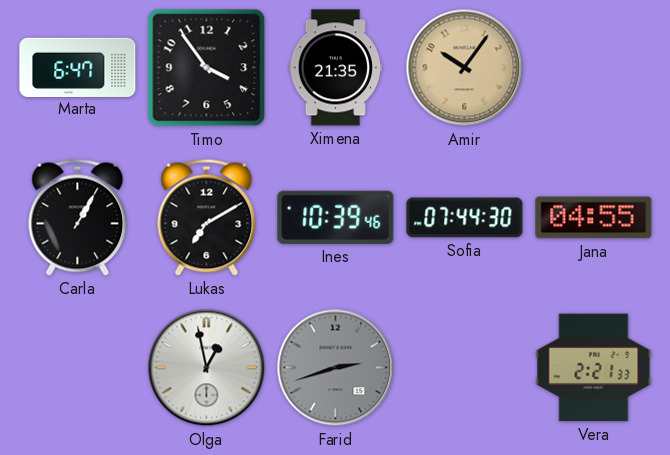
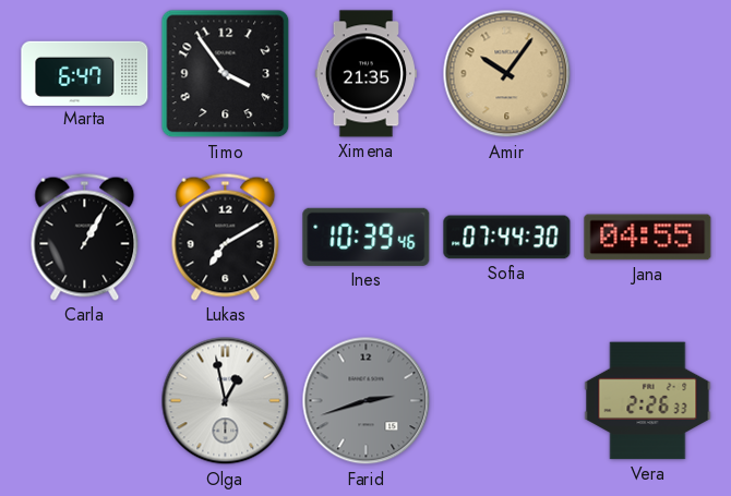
Vera: 2:21 -> 2:26
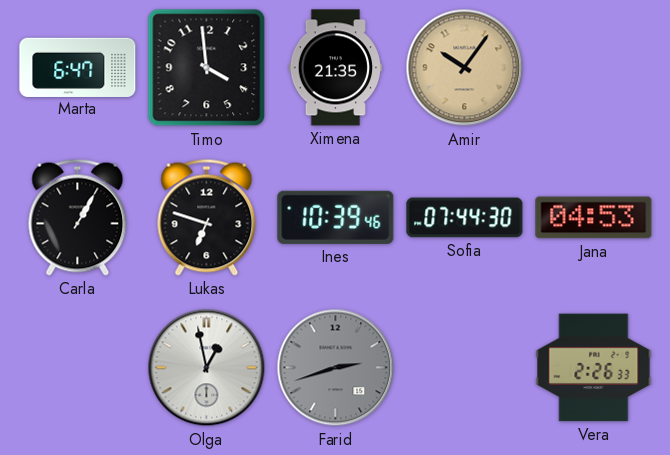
Timo: 3:54 -> 3:59
Lukas: 7:10 -> 6:48
Jana: 04:55 -> 04:53
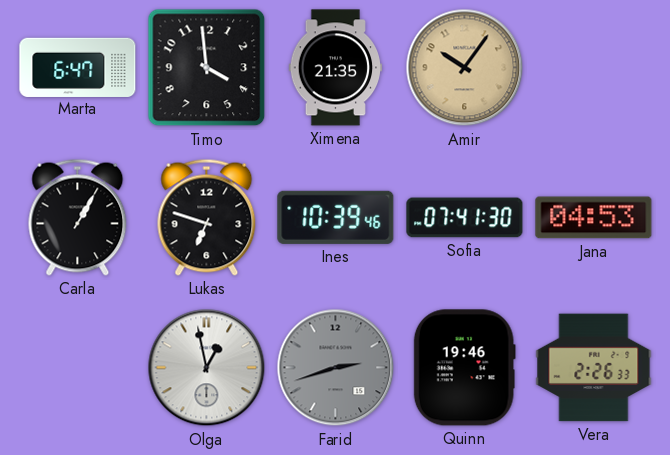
Sofia: 07:44 -> 07:41
Quinn: none -> 19:46
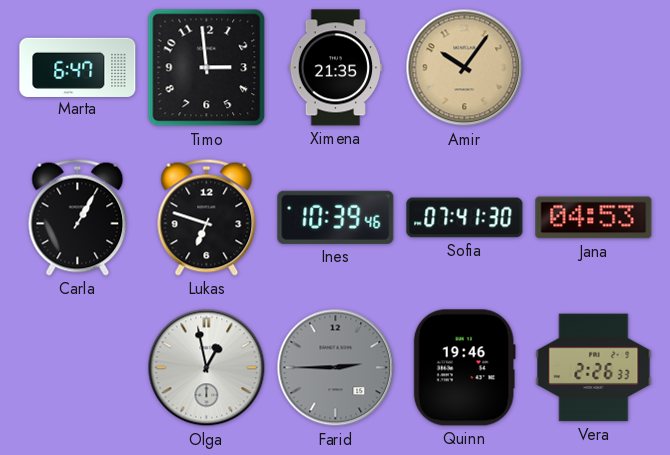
Timo: 3:59 -> 2:59
Farid: 2:42 -> 2:45
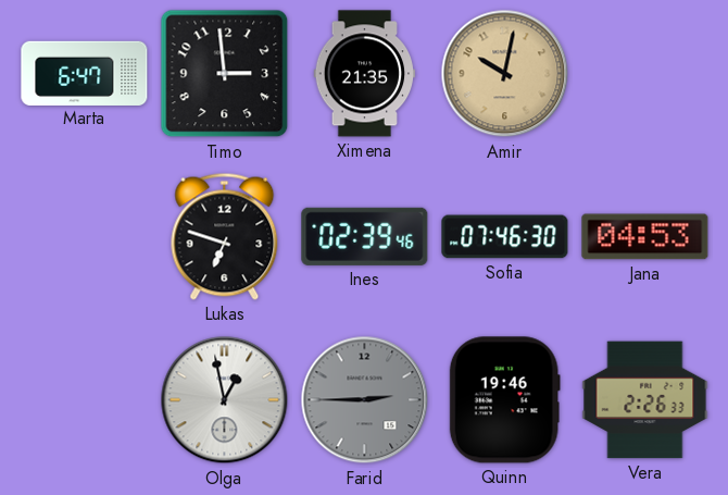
Amir: 10:06 -> 10:02
Carla: 1:05 -> none
Ines: 10:39 -> 02:39
Sofia: 07:41 -> 07:46
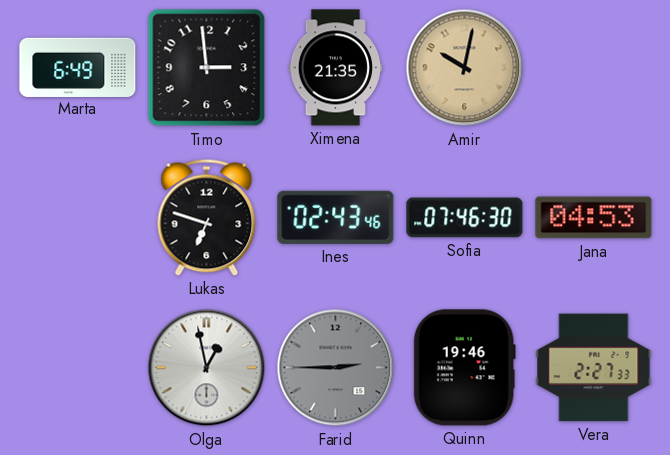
Marta: 6:47 -> 6:49
Ines: 02:39 -> 02:43
Vera: 2:26 -> 2:27
